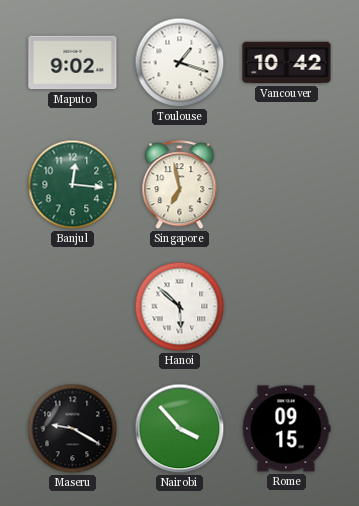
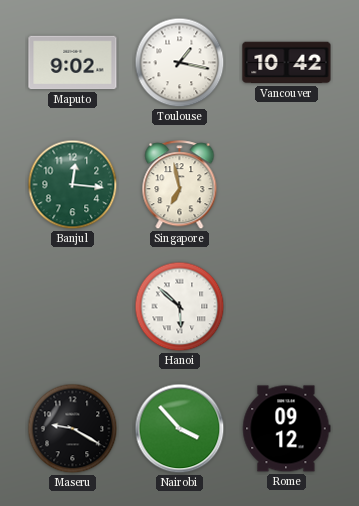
Toulouse: 1:18 -> 1:17
Rome: 09:15 -> 09:12
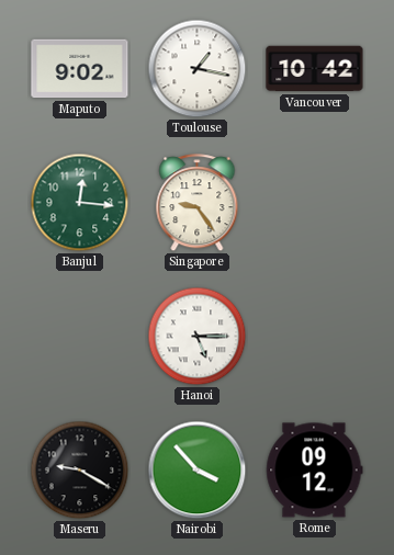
Singapore: 6:58 -> 9:24
Hanoi: 5:52 -> 5:15
